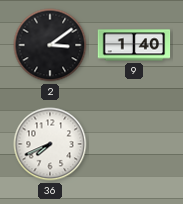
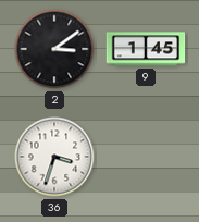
9: 1:40 -> 1:45
36: 7:41 -> 3:33
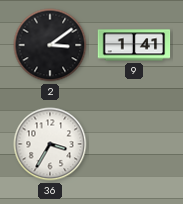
9: 1:45 -> 1:41
36: 3:33 -> 3:35
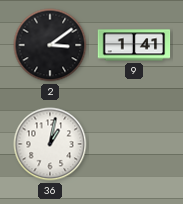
36: 3:35 -> 1:02
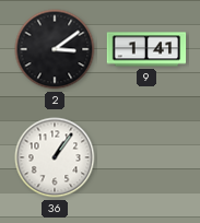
36: 1:02 -> 1:06
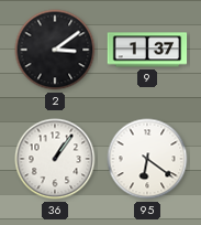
9: 1:41 -> 1:37
95: none -> 6:21
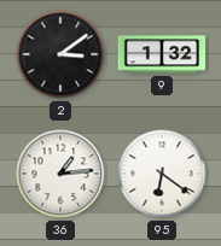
9: 1:37 -> 1:32
36: 1:06 -> 1:14
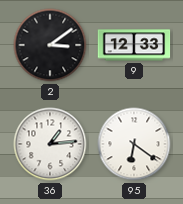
9: 1:32 -> 12:33
